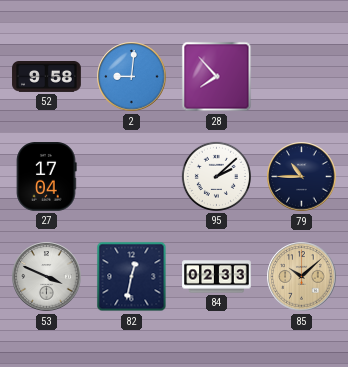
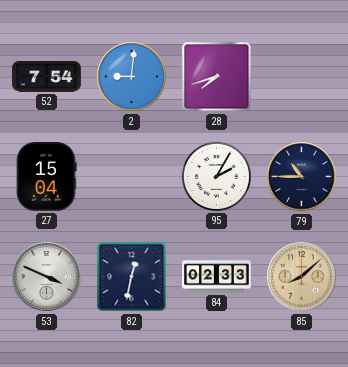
52: 9:58 -> 7:54
28: 7:53 -> 7:42
27: 17:04 -> 15:04
95: 2:08 -> 2:05
85: 10:08 -> 8:08
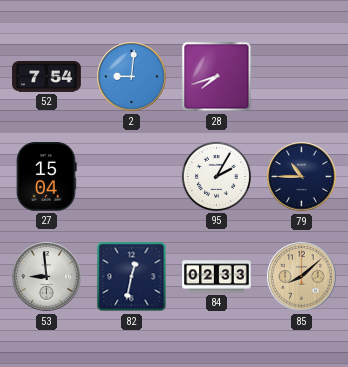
53: 3:49 -> 8:59
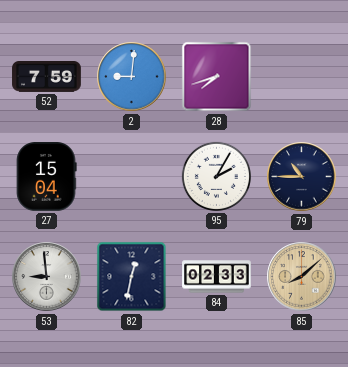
52: 7:54 -> 7:59
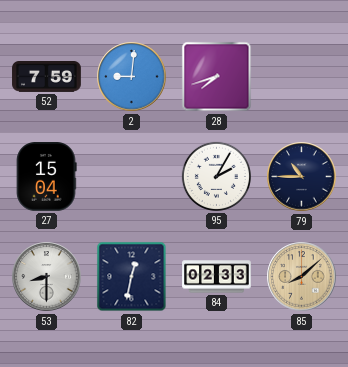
53: 8:59 -> 8:30
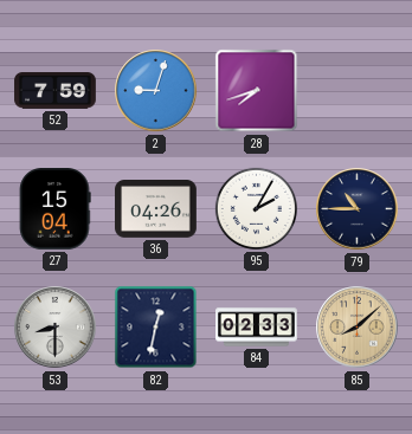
2: 9:01 -> 9:03
36: none -> 04:26
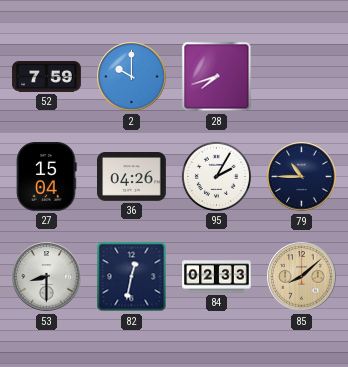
2: 9:03 -> 10:00
